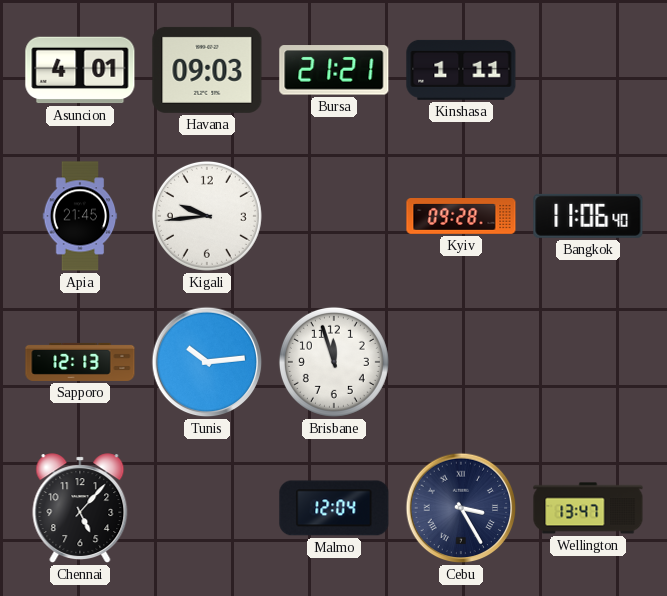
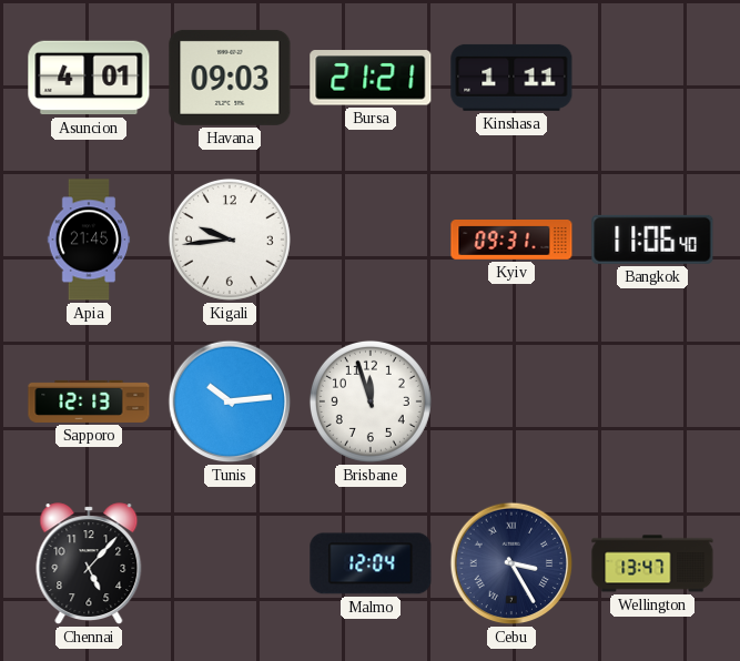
Kyiv: 09:28 -> 09:31
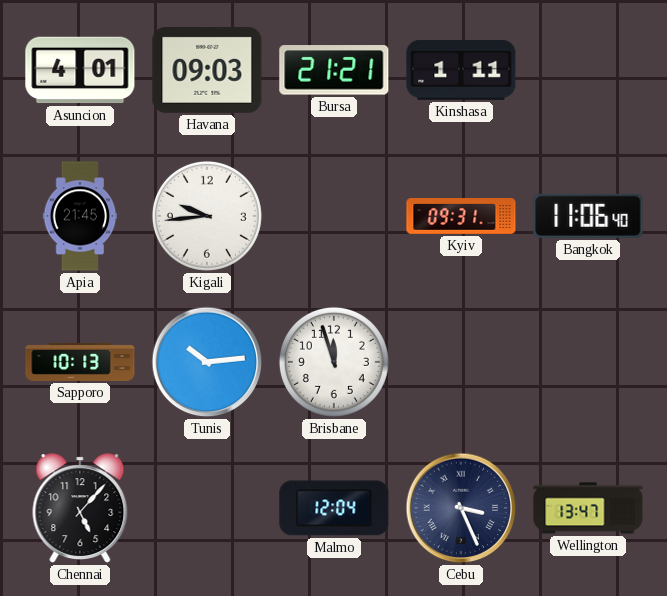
Sapporo: 12:13 -> 10:13
Cebu: 3:25 -> 3:26
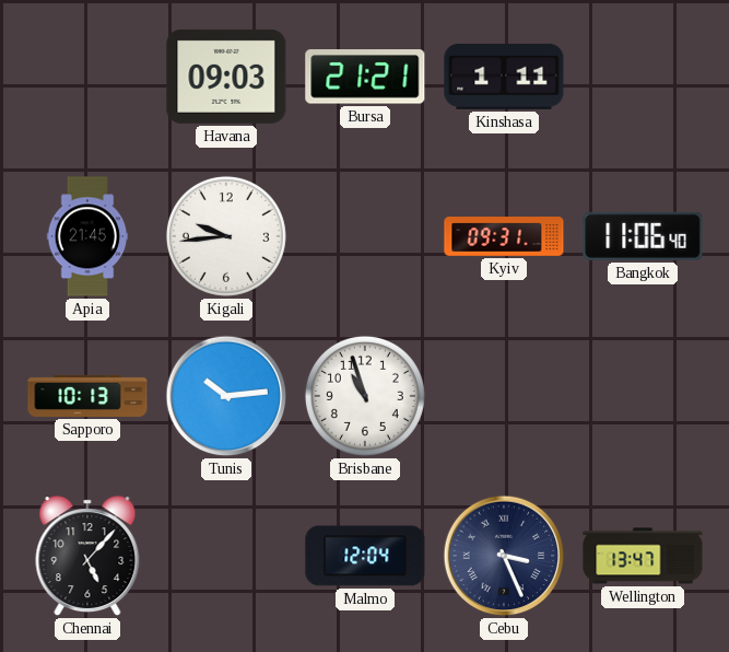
Asuncion: 4:01 -> none
Brisbane: 11:57 -> 10:57
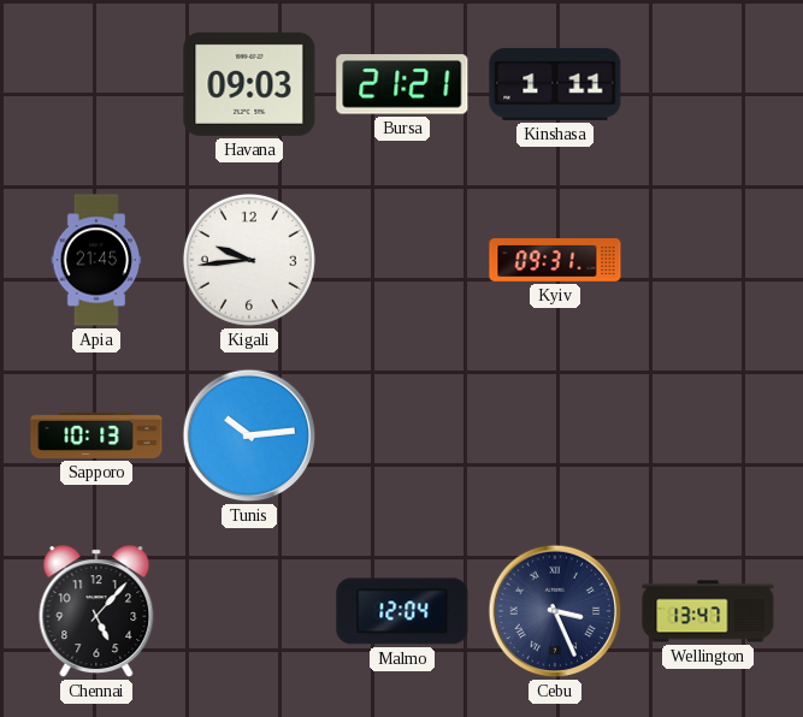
Bangkok: 11:06 -> none
Brisbane: 10:57 -> none
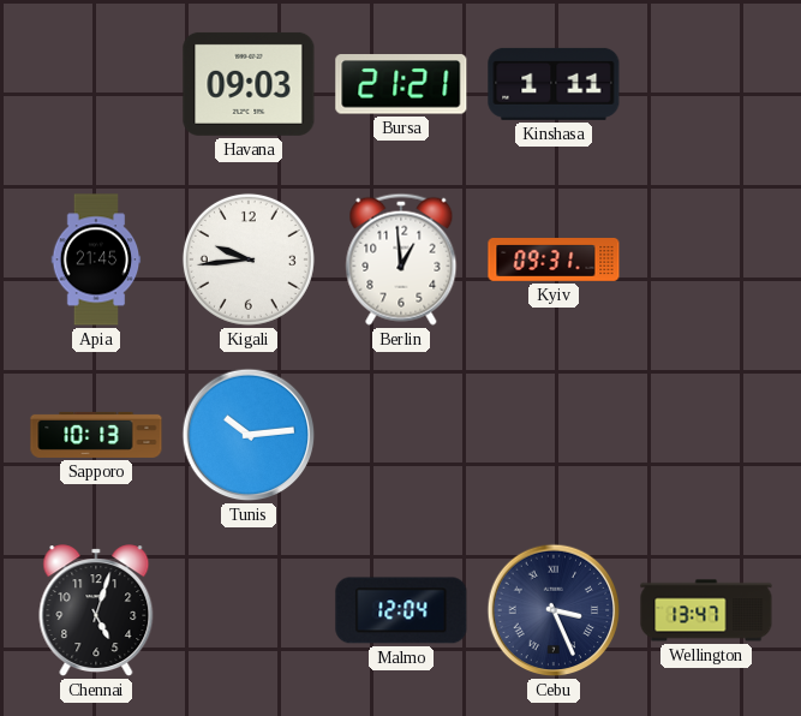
Berlin: none -> 12:59
Chennai: 5:07 -> 5:03
